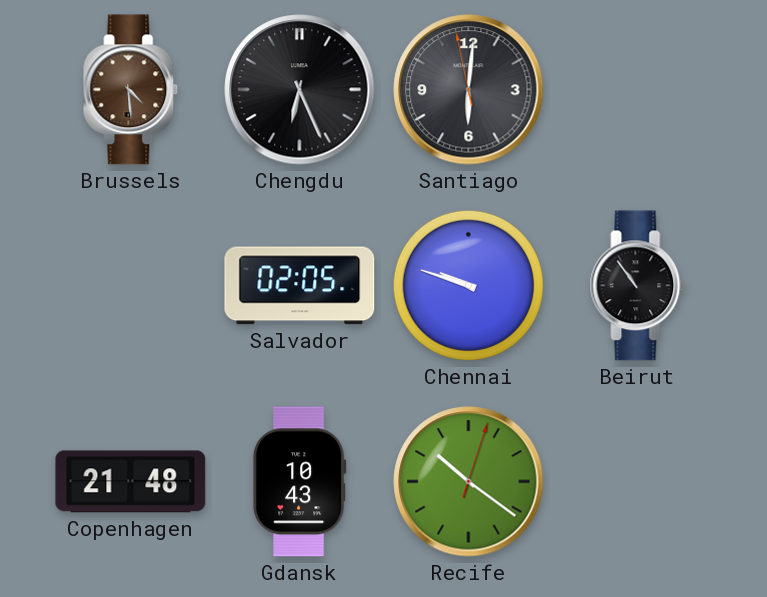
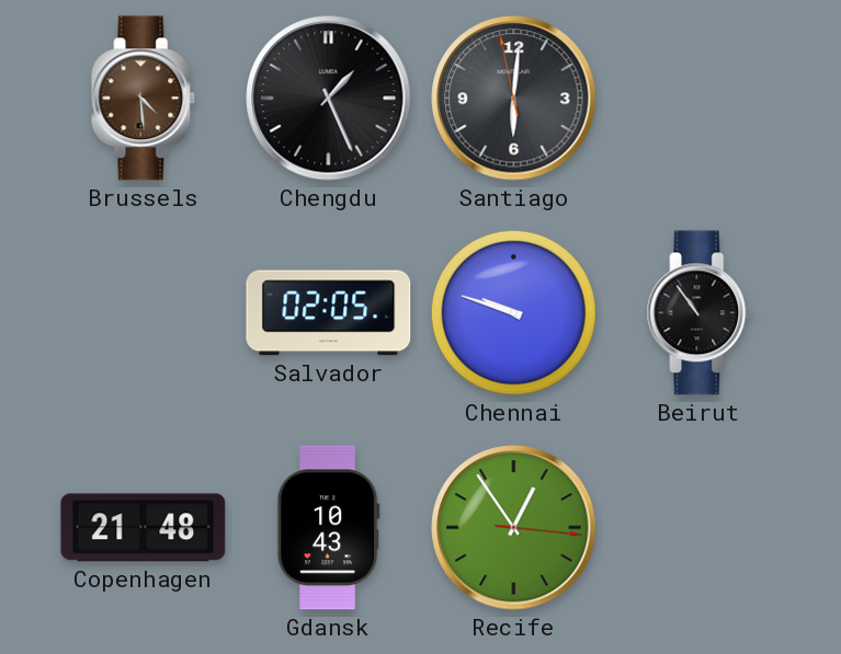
Chengdu: 6:26 -> 1:26
Recife: 10:21 -> 12:54
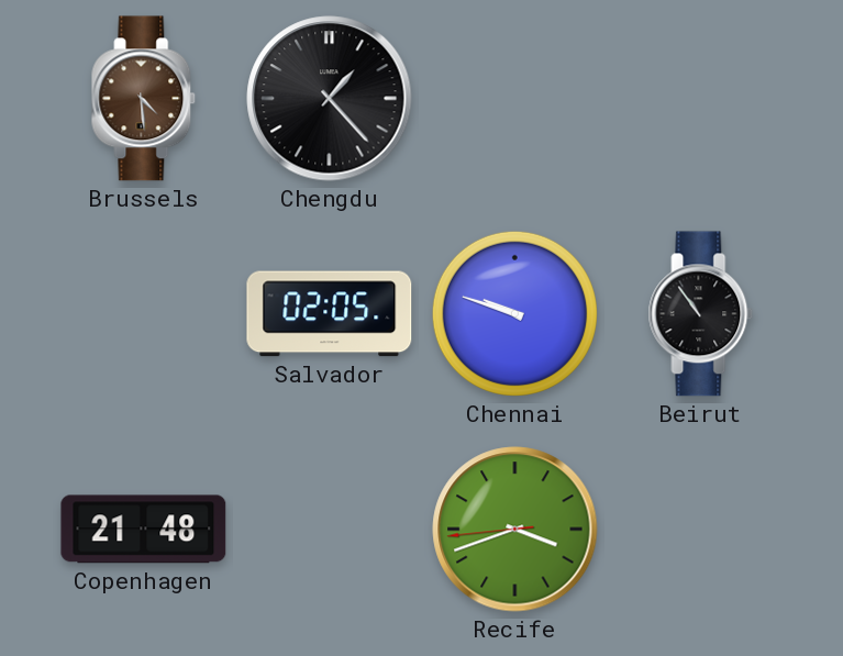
Chengdu: 1:26 -> 1:23
Santiago: 6:00 -> none
Gdansk: 10:43 -> none
Recife: 12:54 -> 3:41
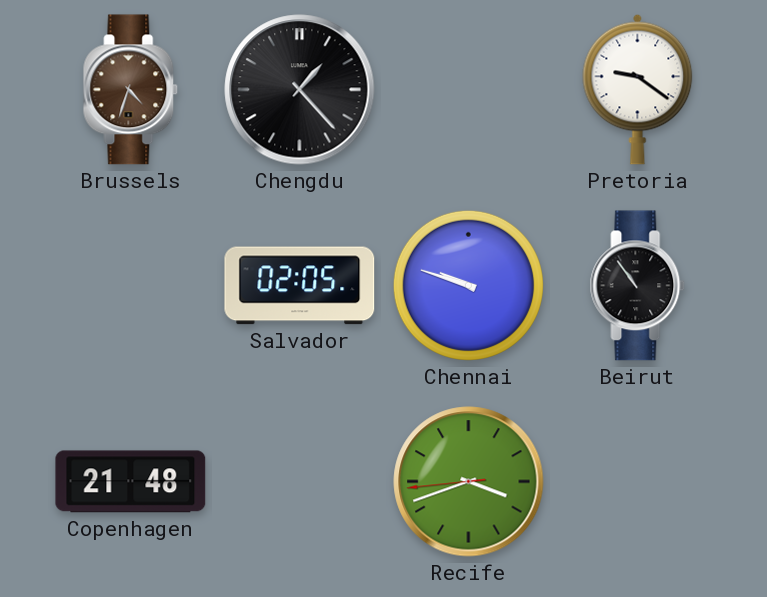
Brussels: 4:29 -> 4:33
Pretoria: none -> 9:21
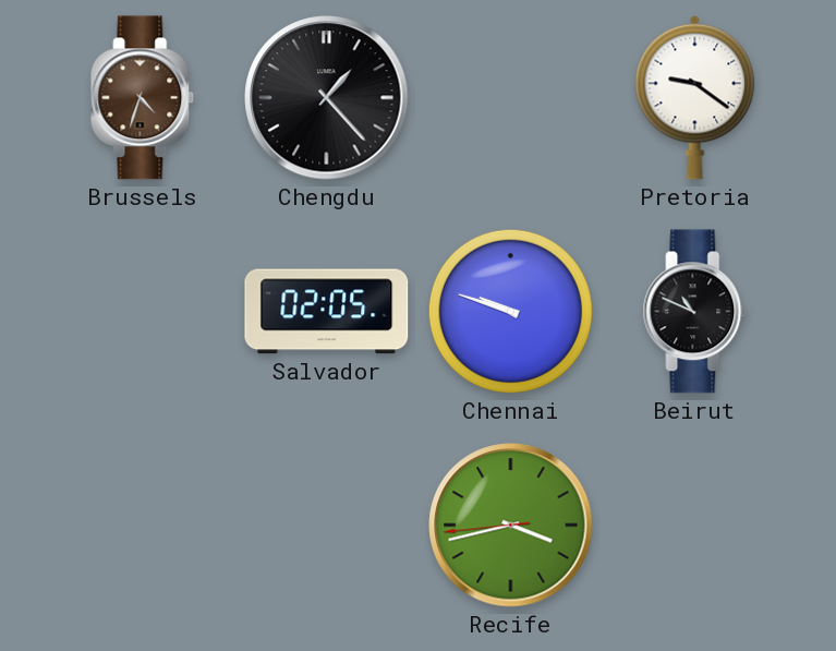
Beirut: 10:54 -> 10:49
Copenhagen: 21:48 -> none
Recife: 3:41 -> 3:42
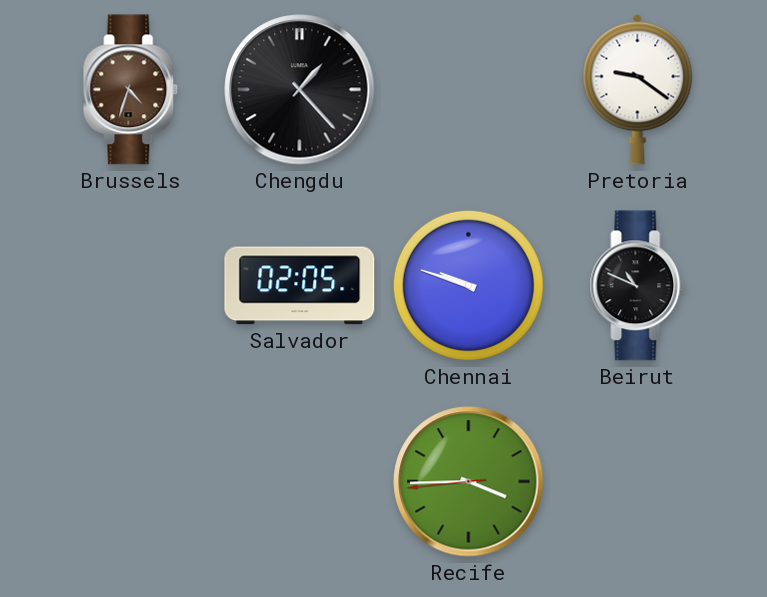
Recife: 3:42 -> 3:44
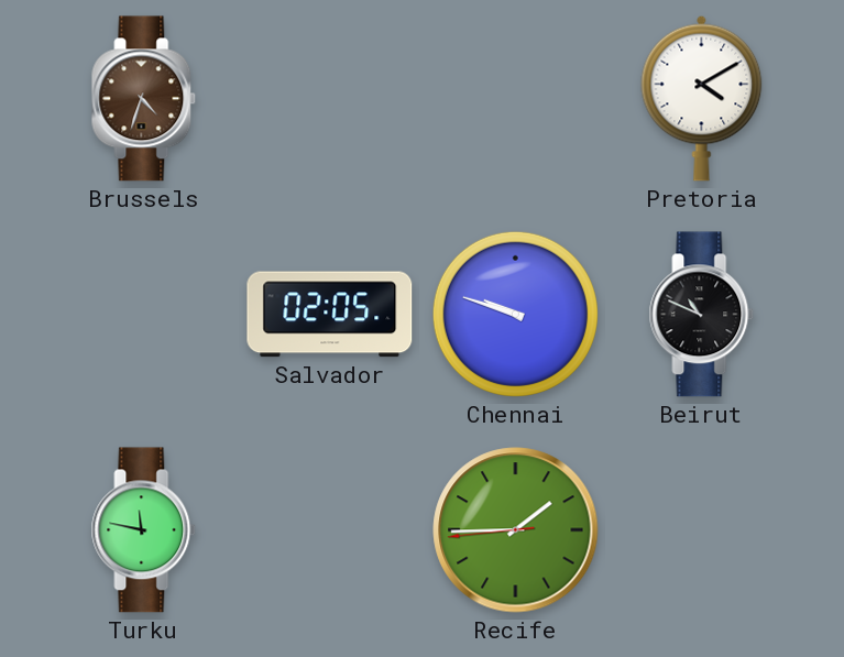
Chengdu: 1:23 -> none
Pretoria: 9:21 -> 4:10
Turku: none -> 11:47
Recife: 3:44 -> 1:44
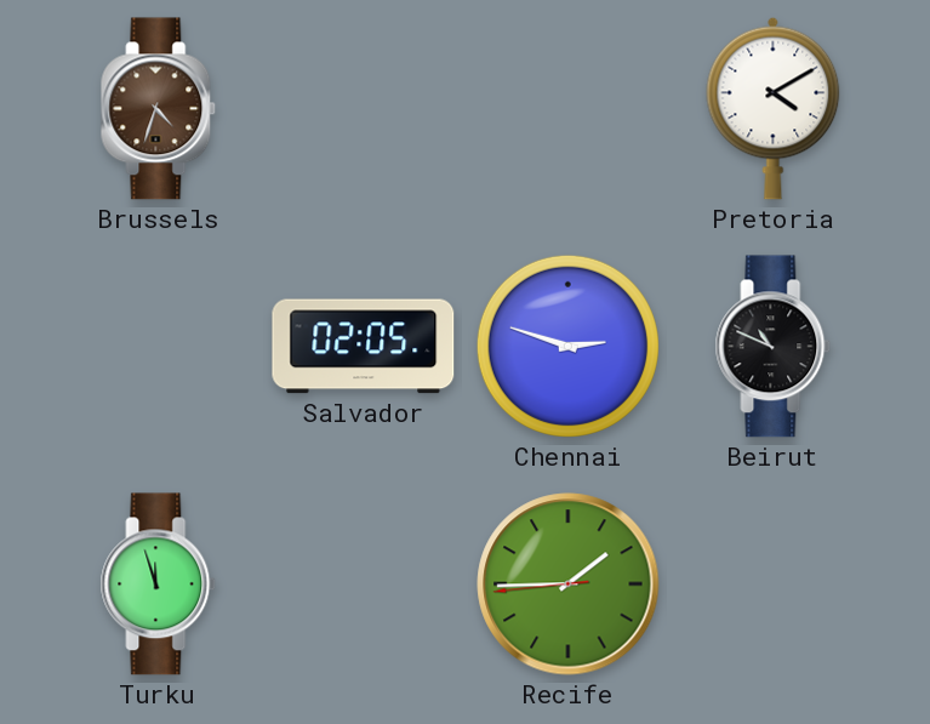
Chennai: 9:48 -> 2:48
Turku: 11:47 -> 11:57
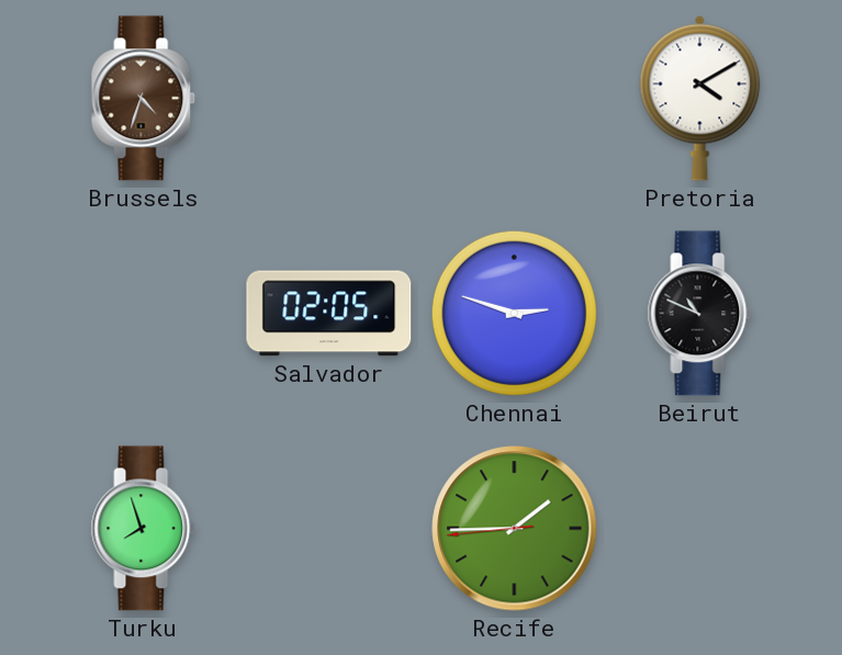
Turku: 11:57 -> 7:57
